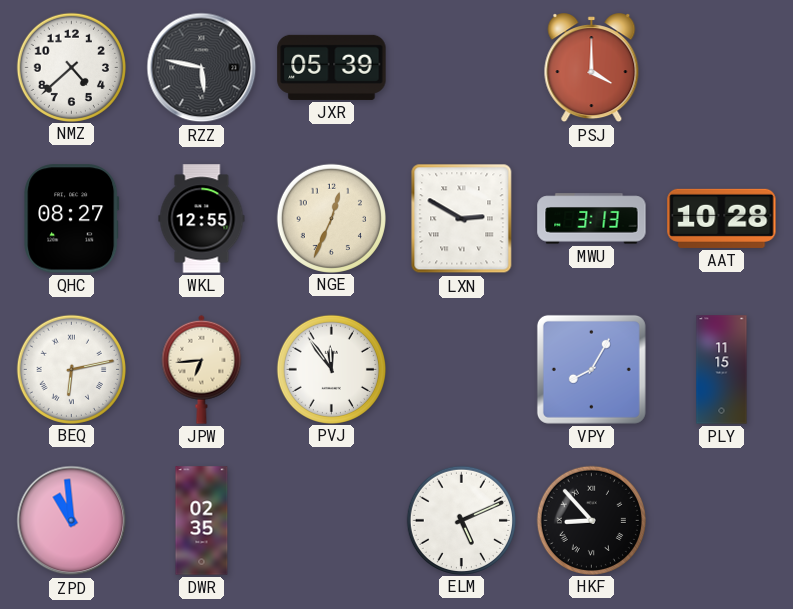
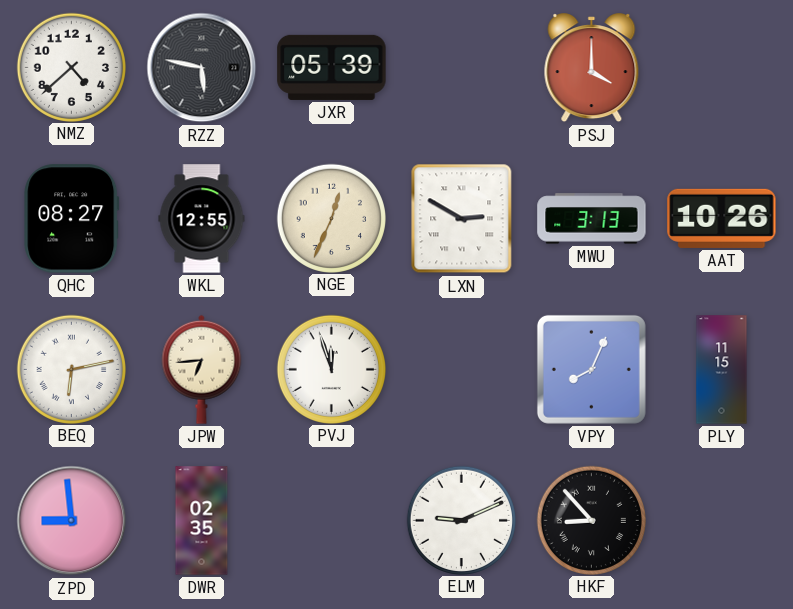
AAT: 10:28 -> 10:26
PVJ: 11:54 -> 11:57
VPY: 8:05 -> 8:04
ZPD: 10:59 -> 8:59
ELM: 5:11 -> 9:11
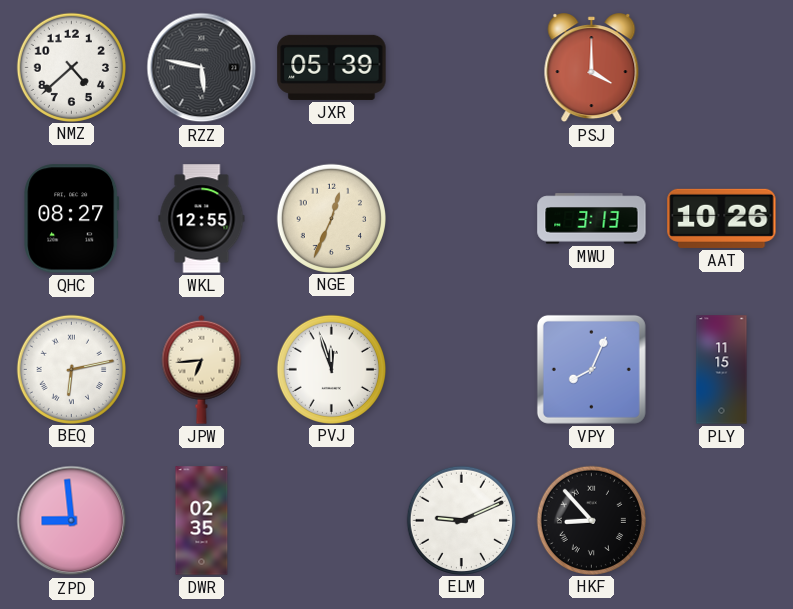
LXN: 2:50 -> none
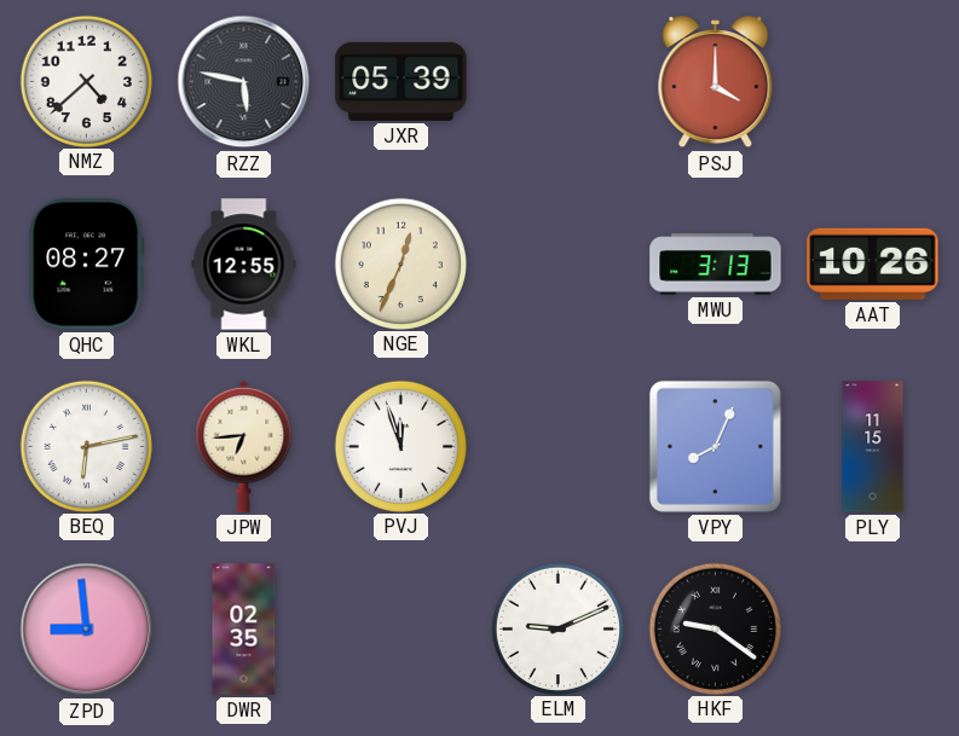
HKF: 8:53 -> 9:21
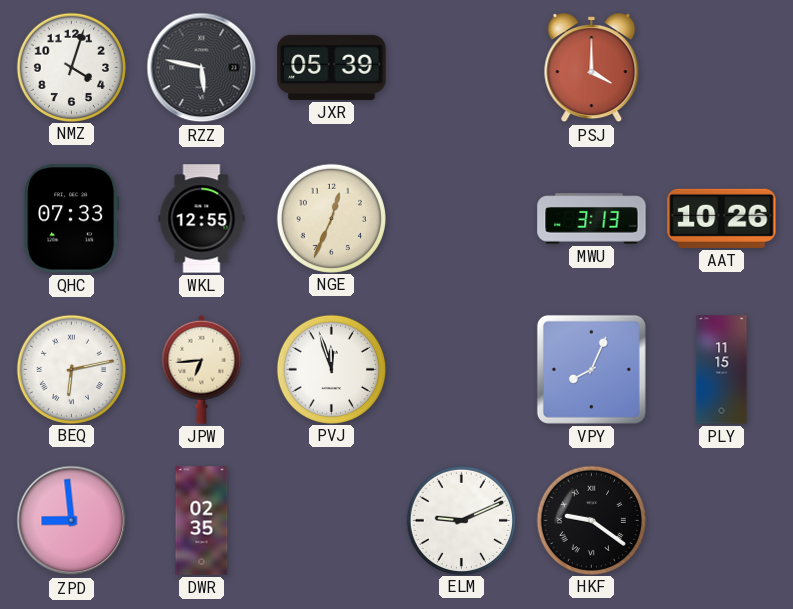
NMZ: 4:38 -> 4:03
QHC: 08:27 -> 07:33
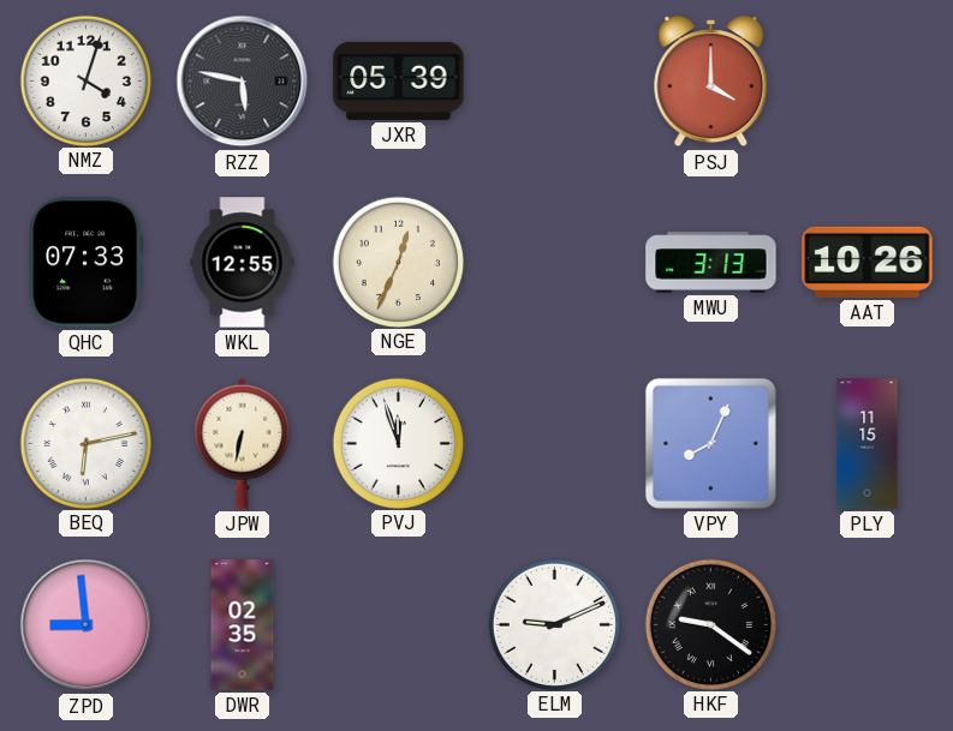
JPW: 6:44 -> 6:32
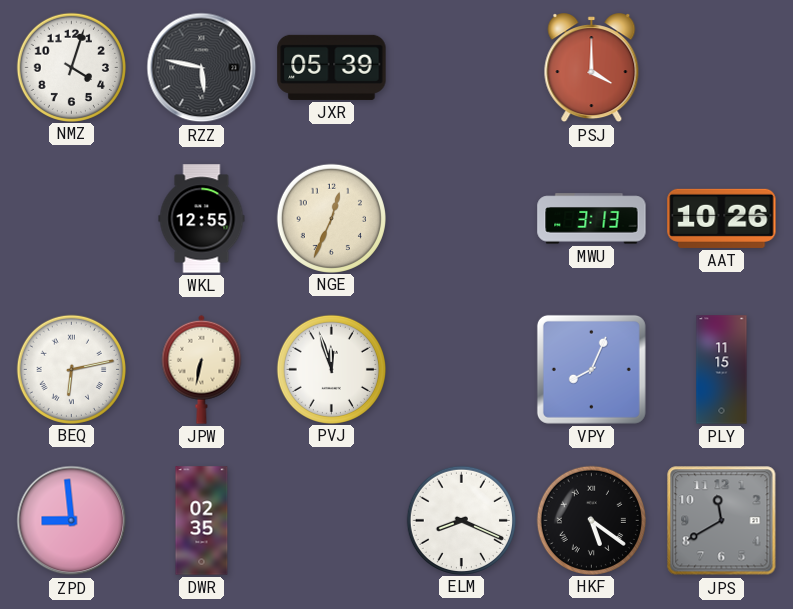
QHC: 07:33 -> none
ELM: 9:11 -> 8:19
HKF: 9:21 -> 5:21
JPS: none -> 11:40
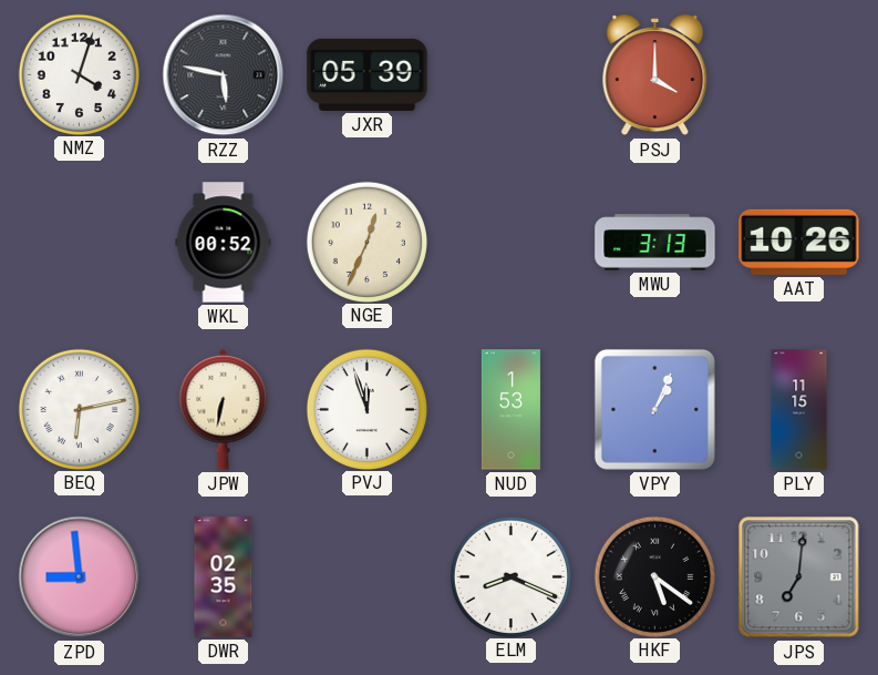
WKL: 12:55 -> 00:52
NUD: none -> 1:53
VPY: 8:04 -> 1:04
JPS: 11:40 -> 7:01
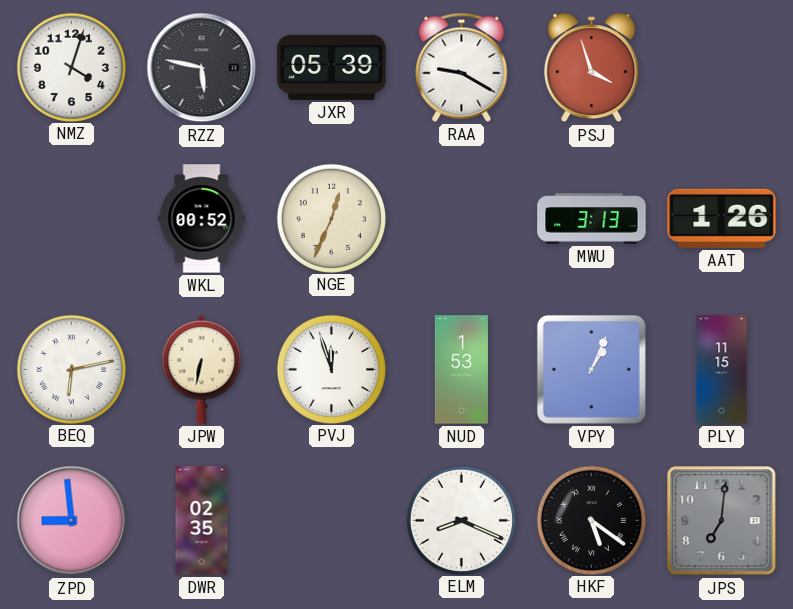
RAA: none -> 9:20
PSJ: 4:00 -> 3:57
AAT: 10:26 -> 1:26
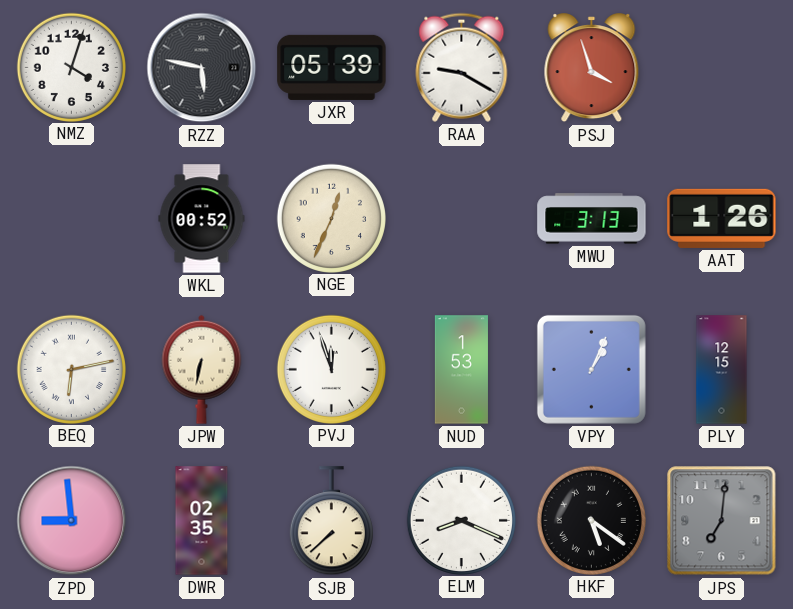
PLY: 11:15 -> 12:15
SJB: none -> 7:38
